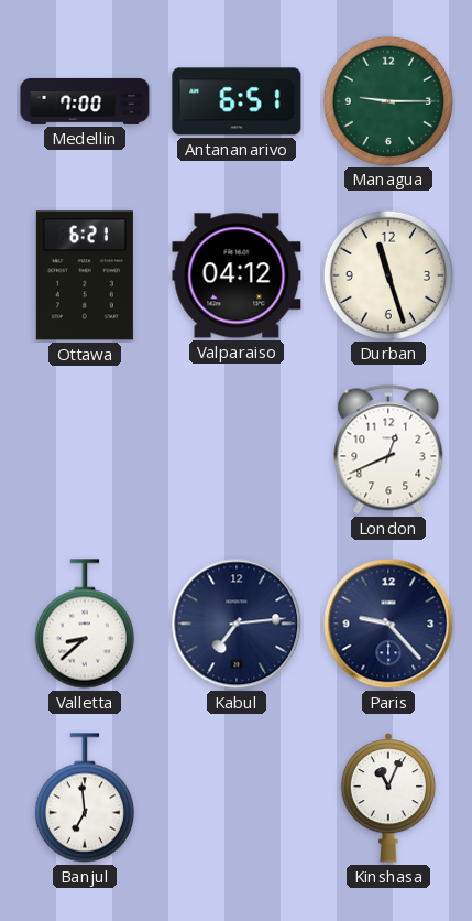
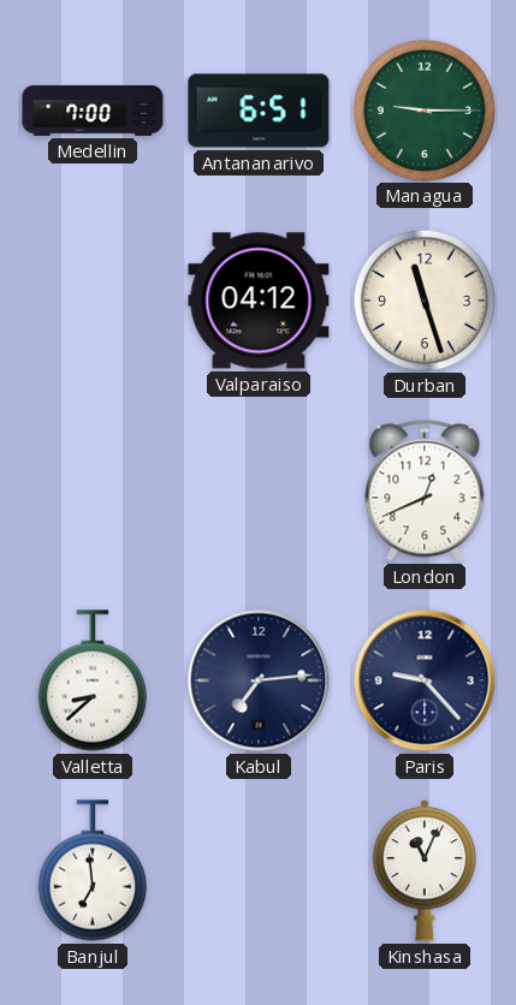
Ottawa: 6:21 -> none
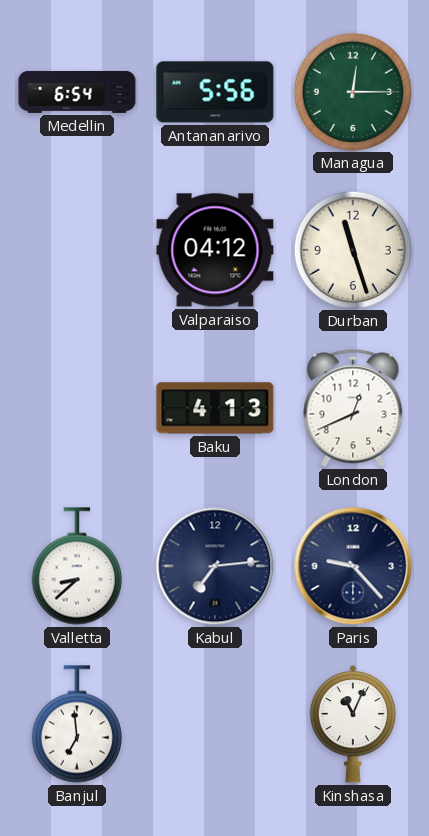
Medellin: 7:00 -> 6:54
Antananarivo: 6:51 -> 5:56
Managua: 9:15 -> 12:15
Baku: none -> 4:13
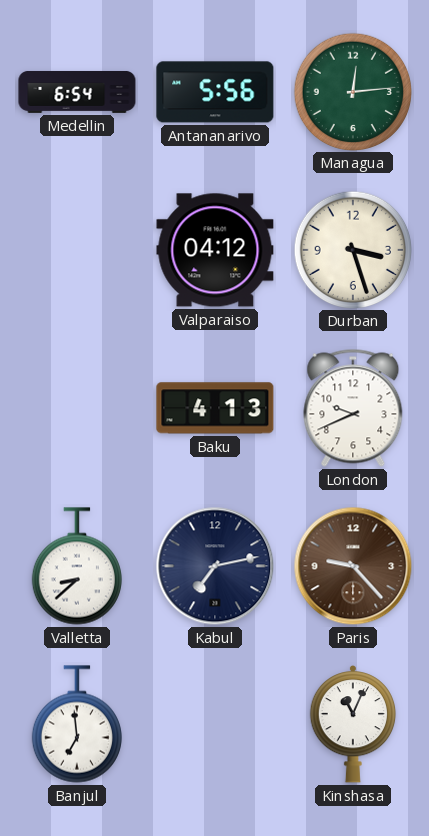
Managua: 12:15 -> 12:14
Durban: 11:27 -> 3:27
London: 12:41 -> 9:41
Kabul: 7:14 -> 7:13
Paris dial: navy -> brown
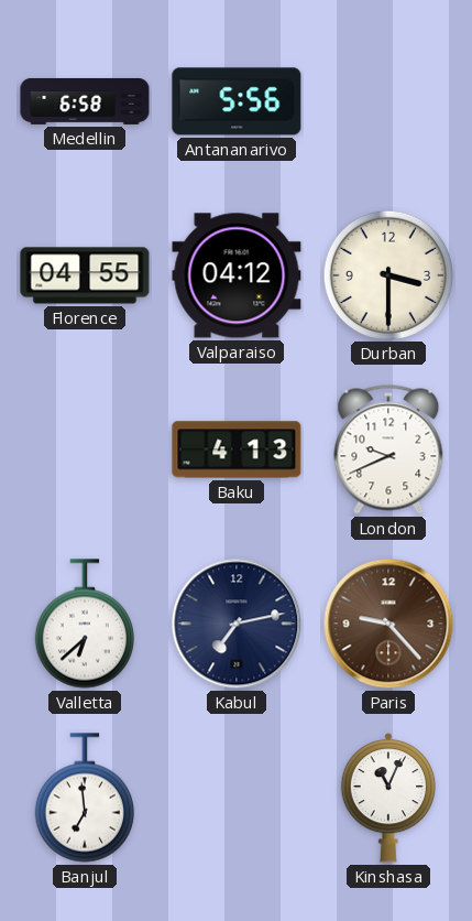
Medellin: 6:54 -> 6:58
Managua: 12:14 -> none
Florence: none -> 04:55
Durban: 3:27 -> 3:30
Valletta: 8:38 -> 6:38
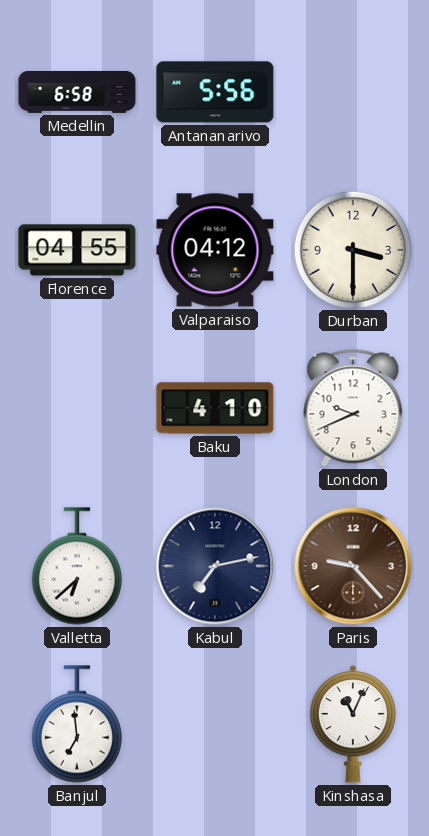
Baku: 4:13 -> 4:10
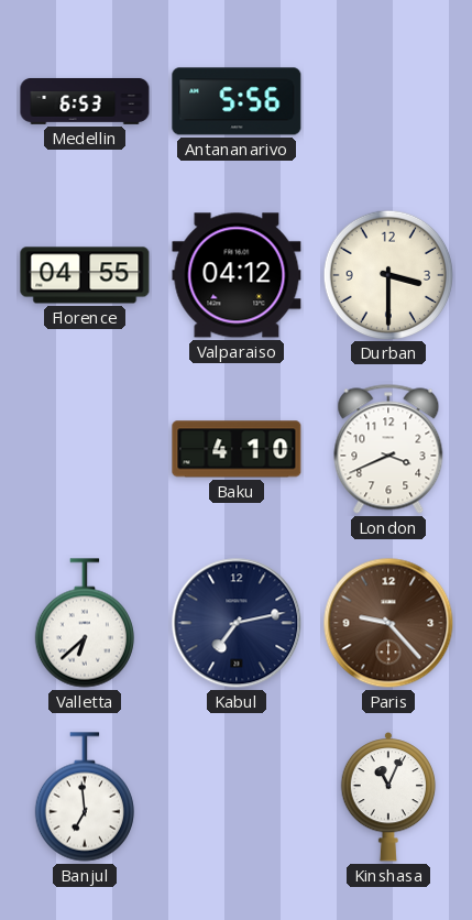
Medellin: 6:58 -> 6:53
London: 9:41 -> 3:41
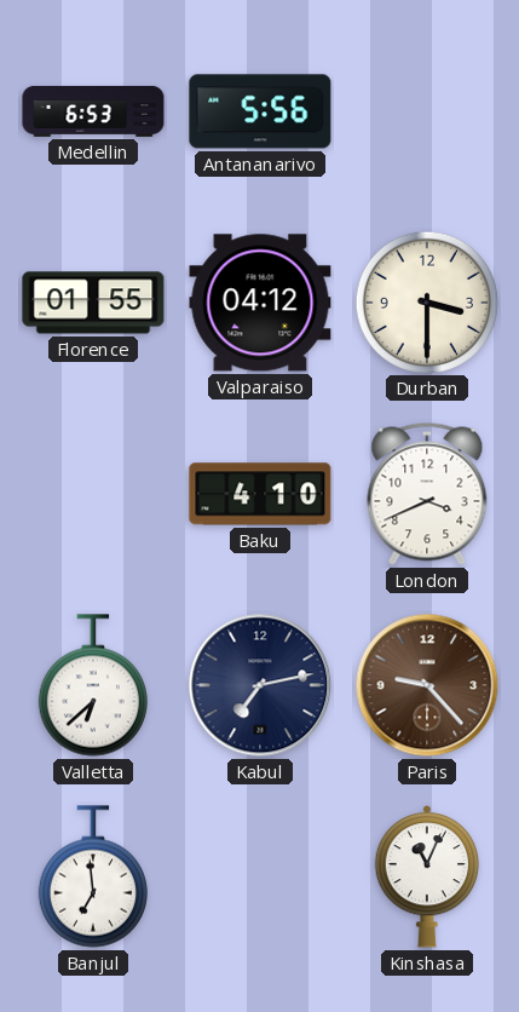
Florence: 04:55 -> 01:55
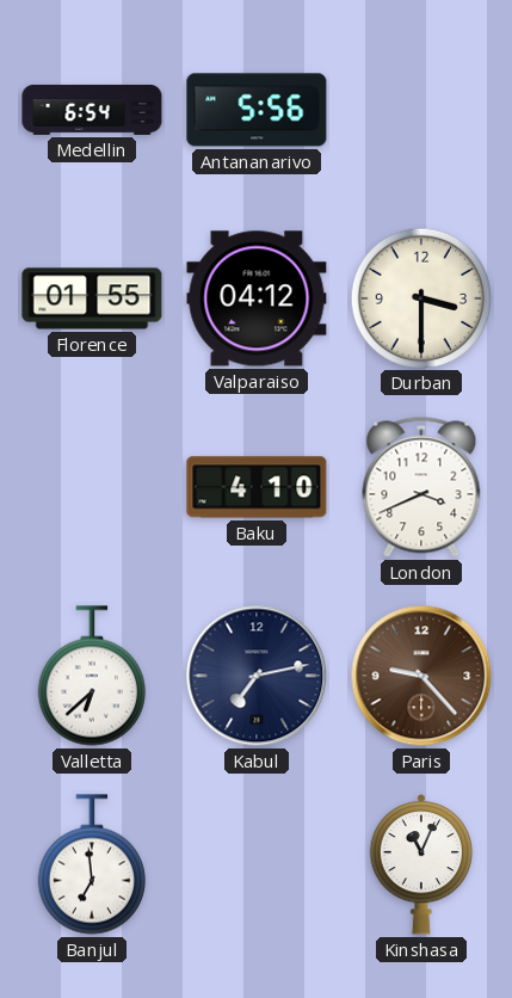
Medellin: 6:53 -> 6:54
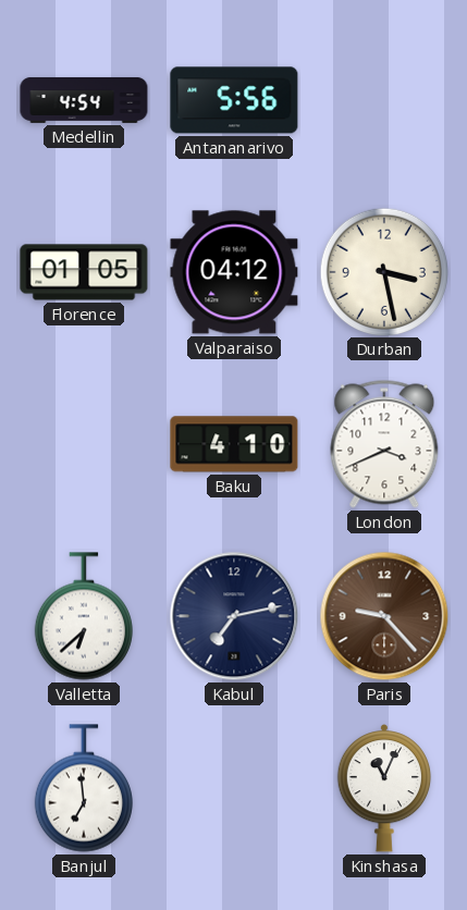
Medellin: 6:54 -> 4:54
Florence: 01:55 -> 01:05
Durban: 3:30 -> 3:28
